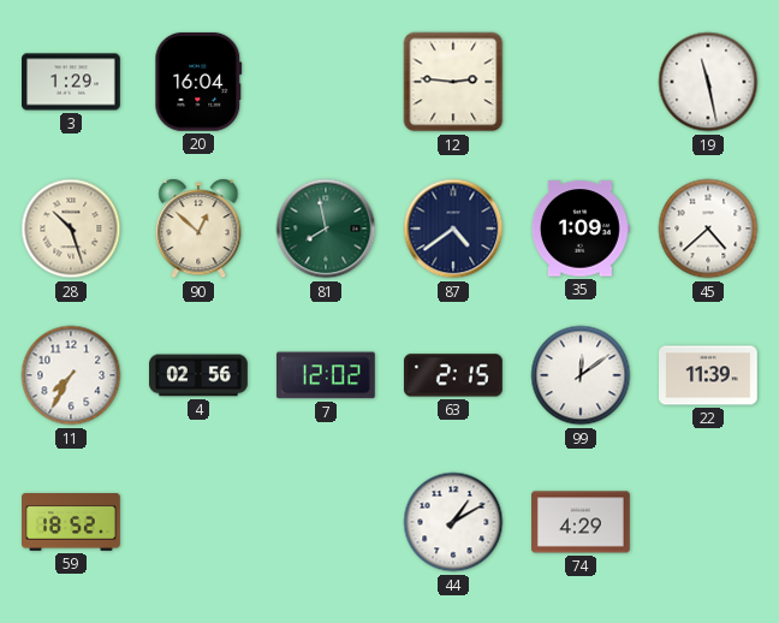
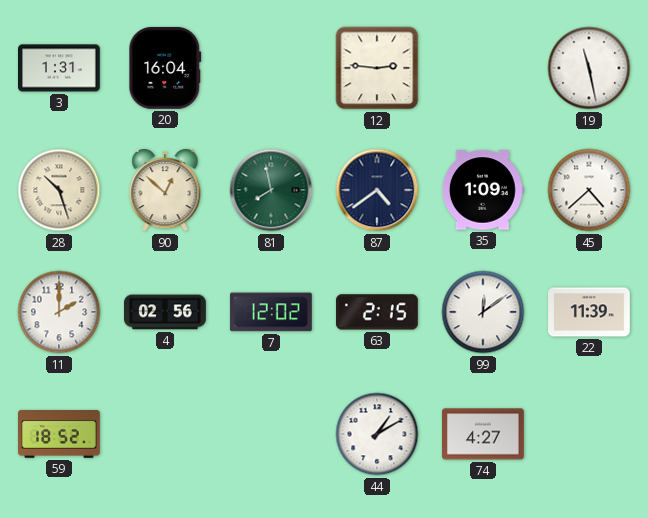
3: 1:29 -> 1:31
11: 7:35 -> 2:00
74: 4:29 -> 4:27
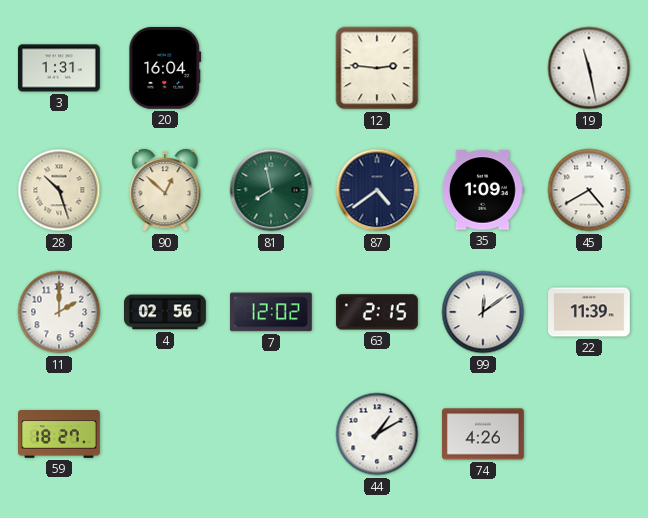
45: 4:38 -> 4:40
59: 18:52 -> 18:27
74: 4:27 -> 4:26
